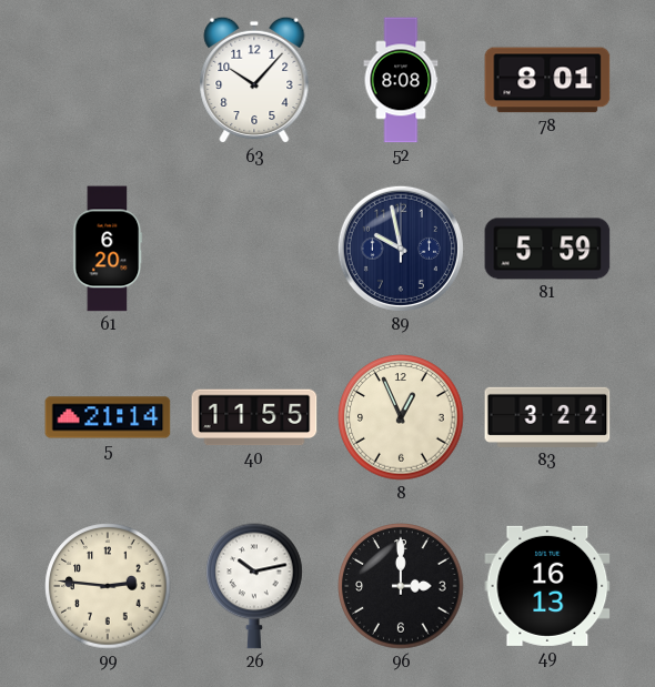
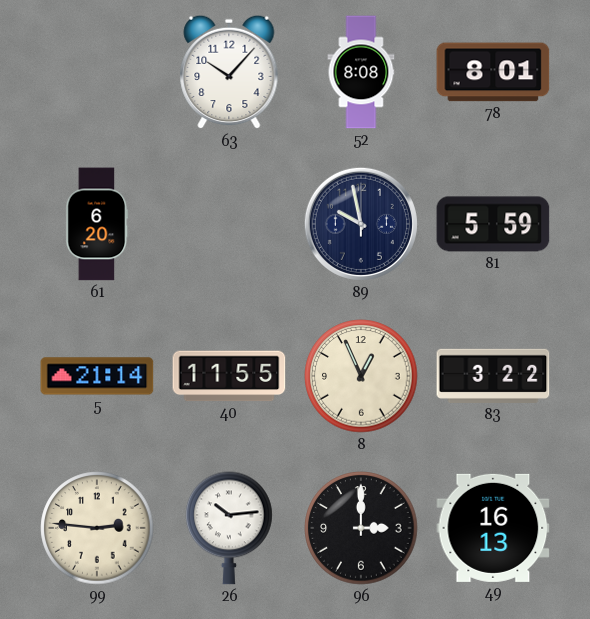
26: 10:13 -> 10:14
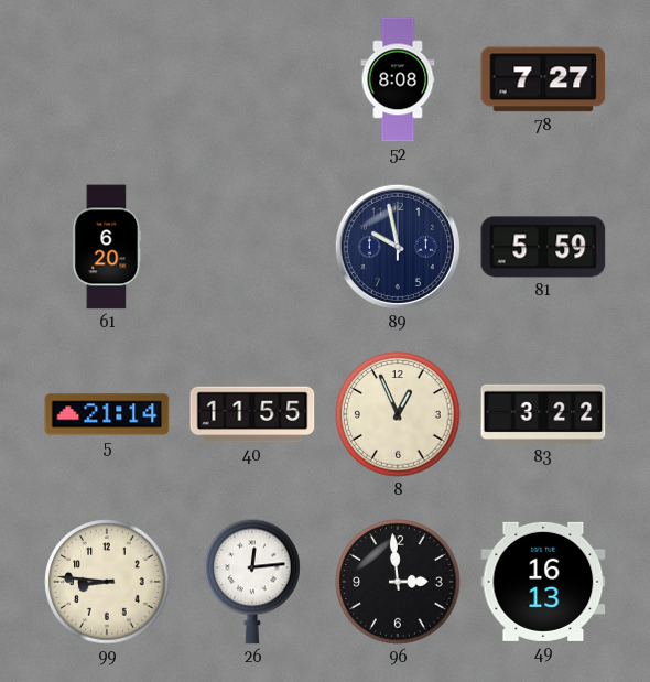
63: 10:07 -> none
78: 8:01 -> 7:27
99: 2:46 -> 8:46
26: 10:14 -> 12:14
96: 3:00 -> 2:59
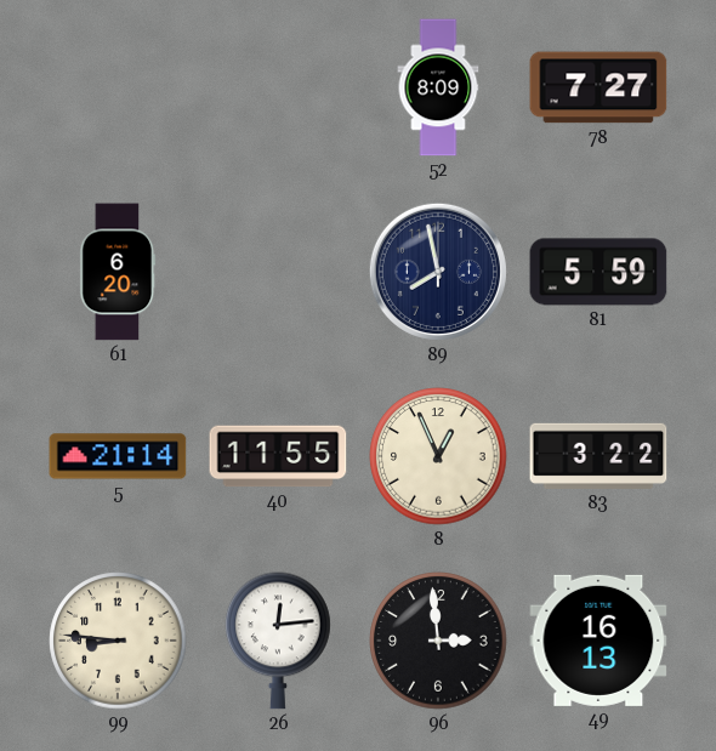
52: 8:08 -> 8:09
89: 9:58 -> 7:58
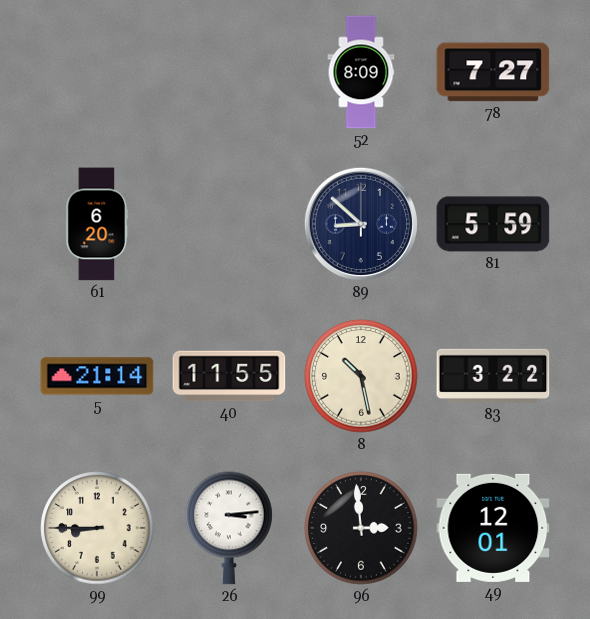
89: 7:58 -> 8:52
8: 12:56 -> 10:28
99: 8:46 -> 8:45
26: 12:14 -> 3:14
49: 16:13 -> 12:01
